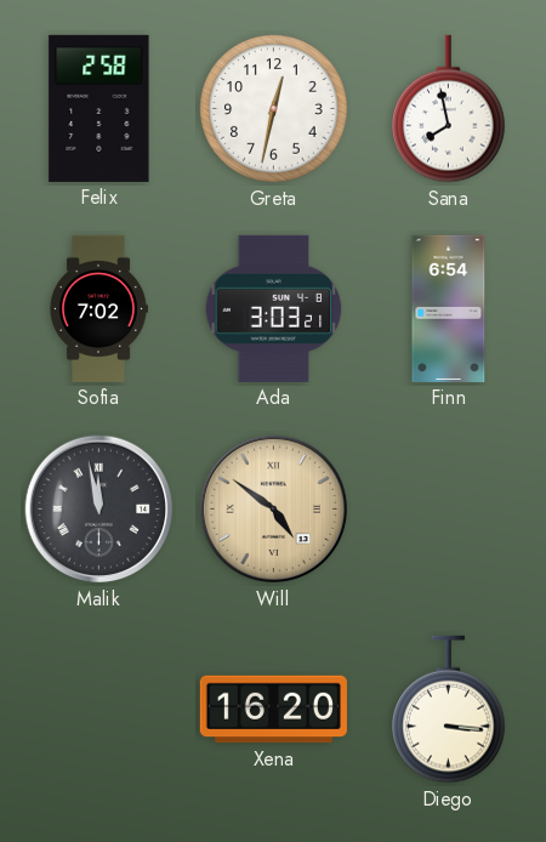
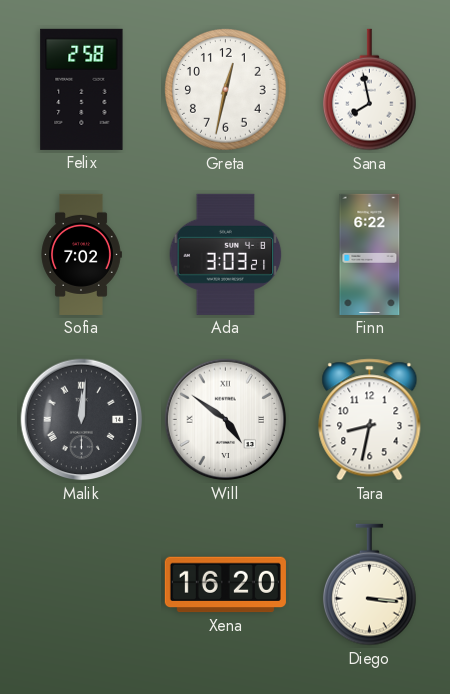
Finn: 6:54 -> 6:22
Malik: 11:58 -> 12:01
Will dial: champagne -> white
Tara: none -> 8:32
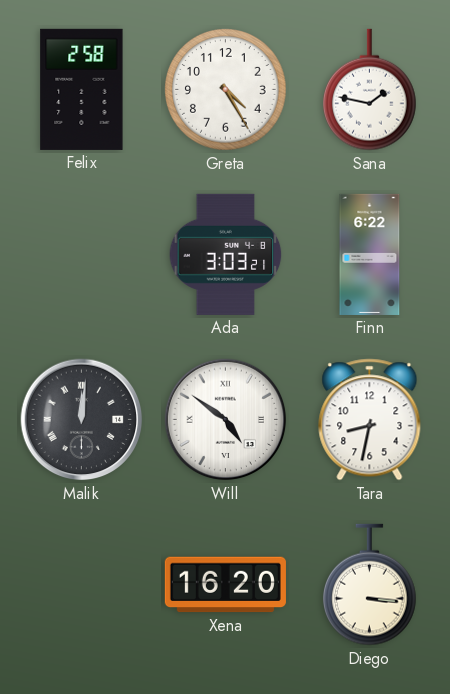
Greta: 12:32 -> 4:25
Sana: 7:58 -> 1:47
Sofia: 7:02 -> none
